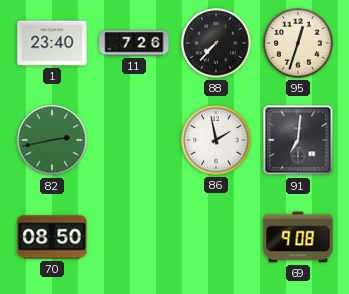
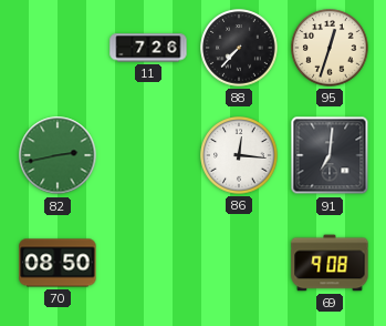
1: 23:40 -> none
86: 1:58 -> 12:16
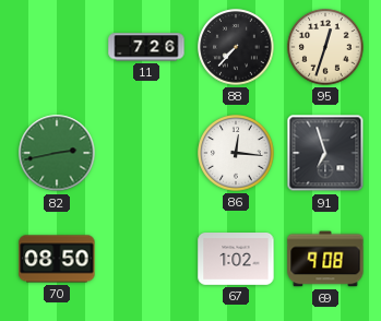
91: 7:01 -> 6:57
67: none -> 1:02
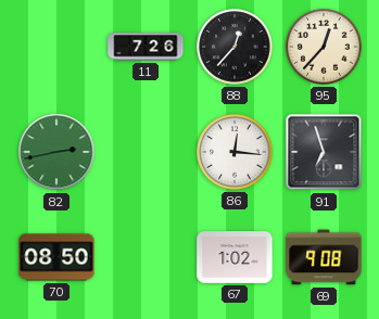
88: 7:37 -> 12:37
95: 12:33 -> 12:37
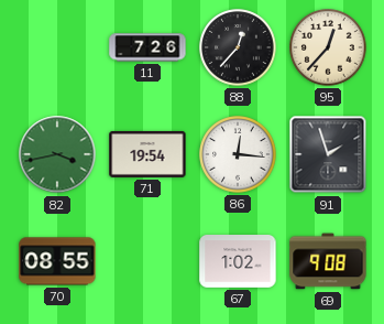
82: 2:43 -> 3:43
71: none -> 19:54
91: 6:57 -> 1:57
70: 08:50 -> 08:55
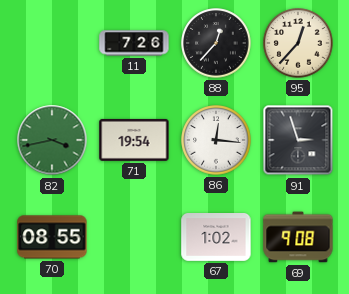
91: 1:57 -> 2:57
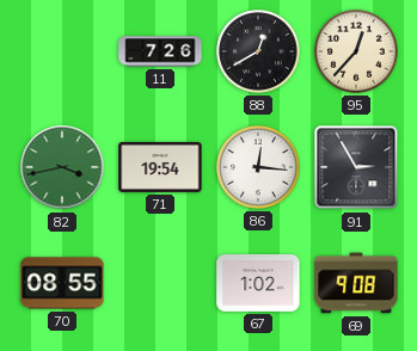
88: 12:37 -> 12:40
91: 2:57 -> 2:55
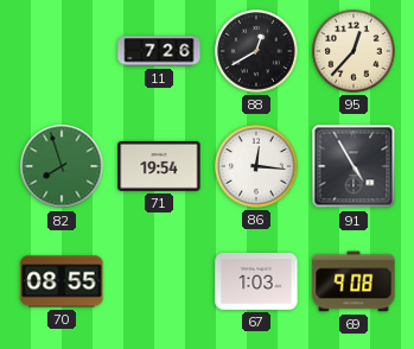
82: 3:43 -> 7:57
91: 2:55 -> 4:55
67: 1:02 -> 1:03
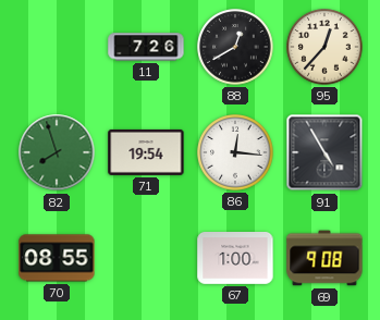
67: 1:03 -> 1:00
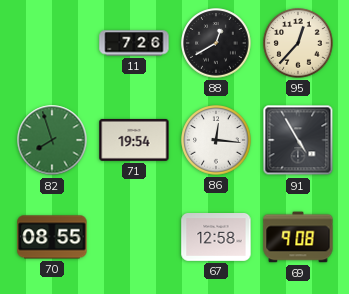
67: 1:00 -> 12:58
